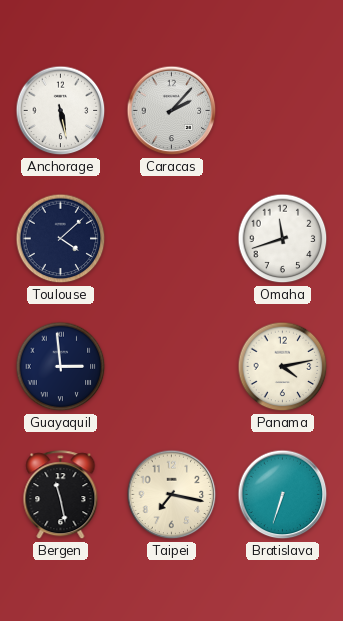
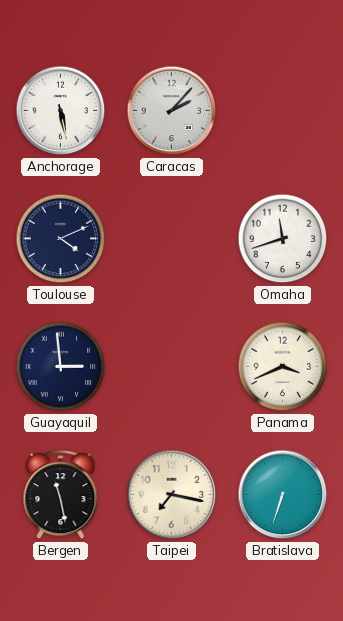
Toulouse: 4:08 -> 4:11
Panama: 4:13 -> 3:41
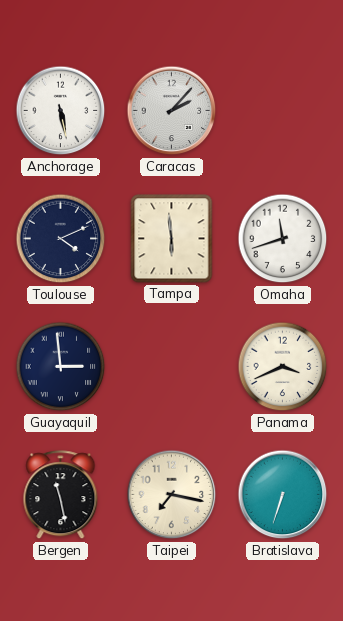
Tampa: none -> 5:59
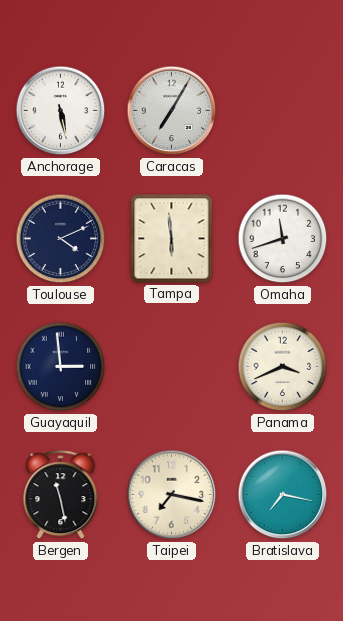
Caracas: 2:07 -> 7:05
Bratislava: 6:33 -> 7:17
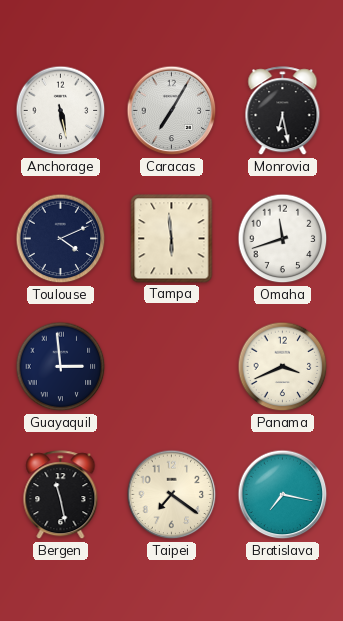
Monrovia: none -> 6:28
Taipei: 7:17 -> 7:21
